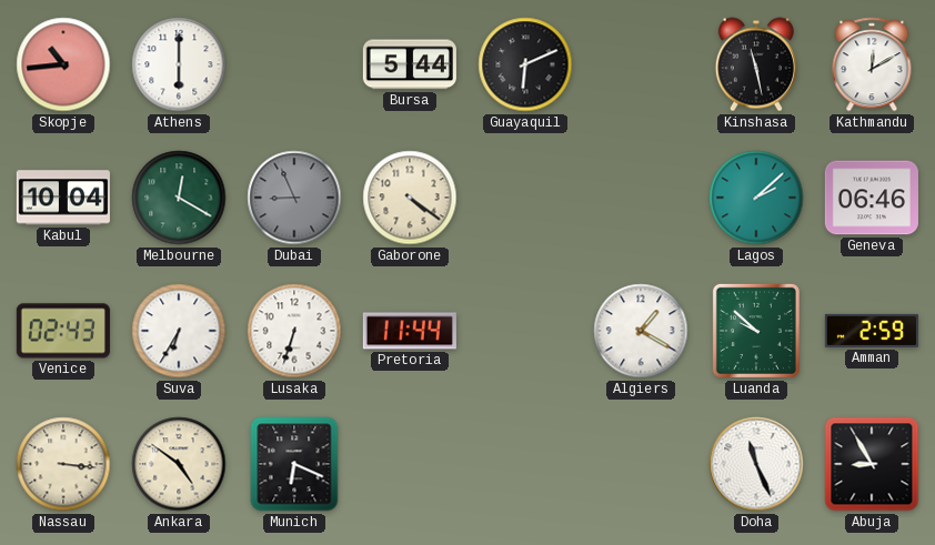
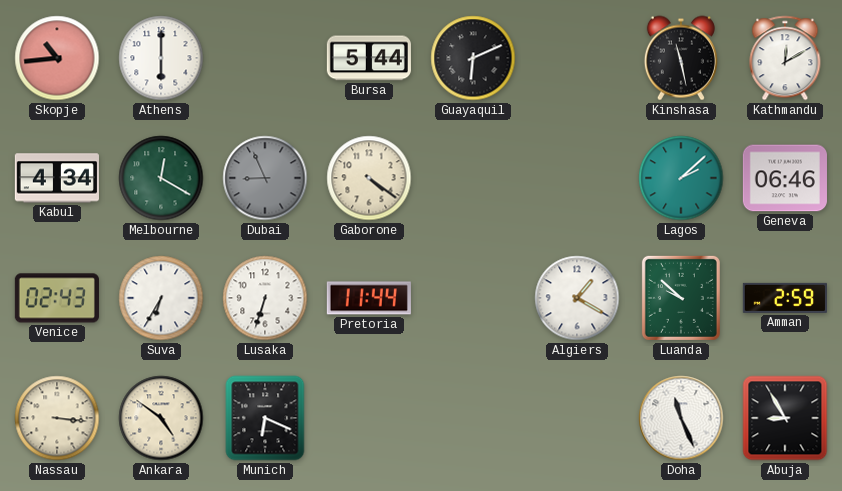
Kabul: 10:04 -> 4:34
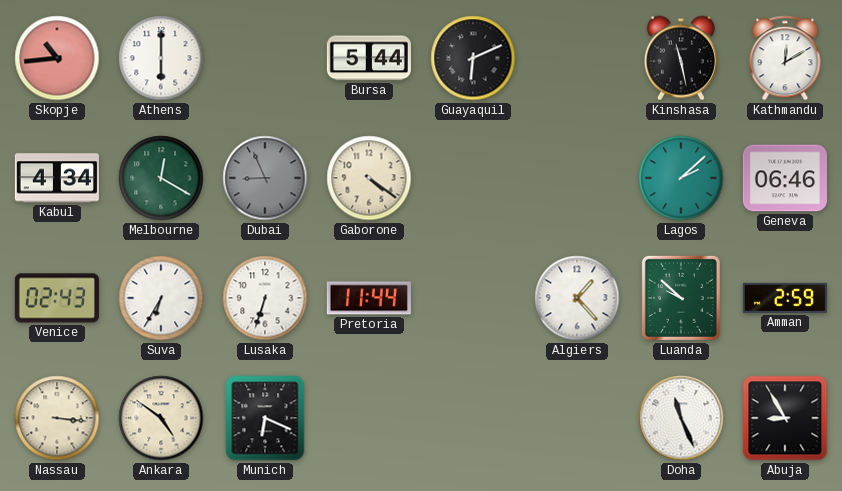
Algiers: 1:20 -> 1:23
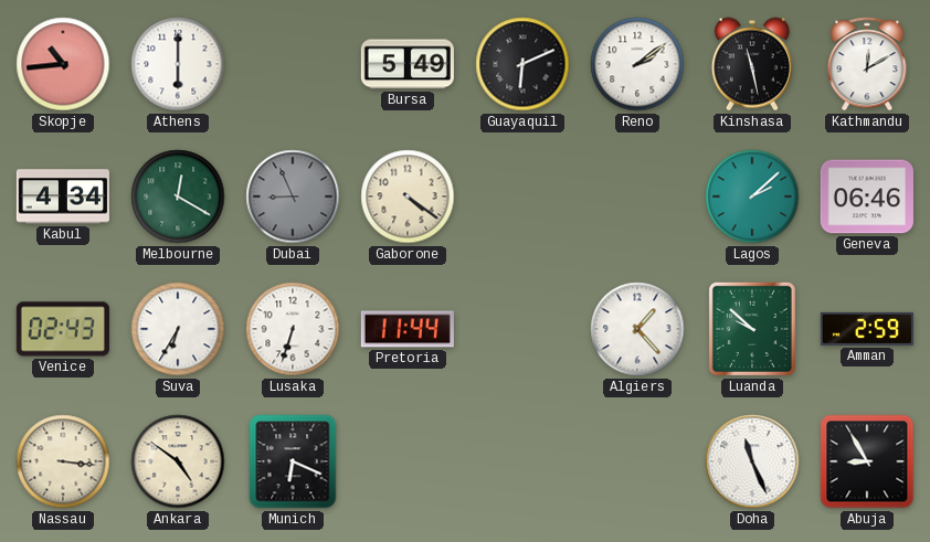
Bursa: 5:44 -> 5:49
Reno: none -> 2:09
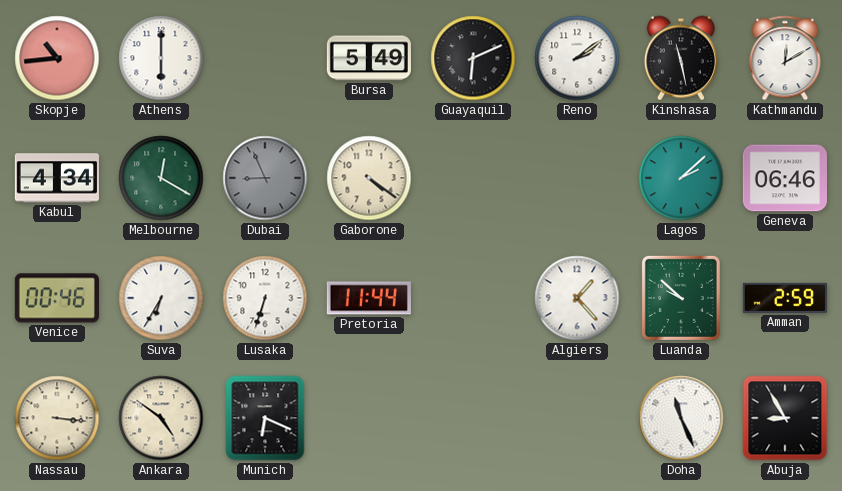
Venice: 02:43 -> 00:46
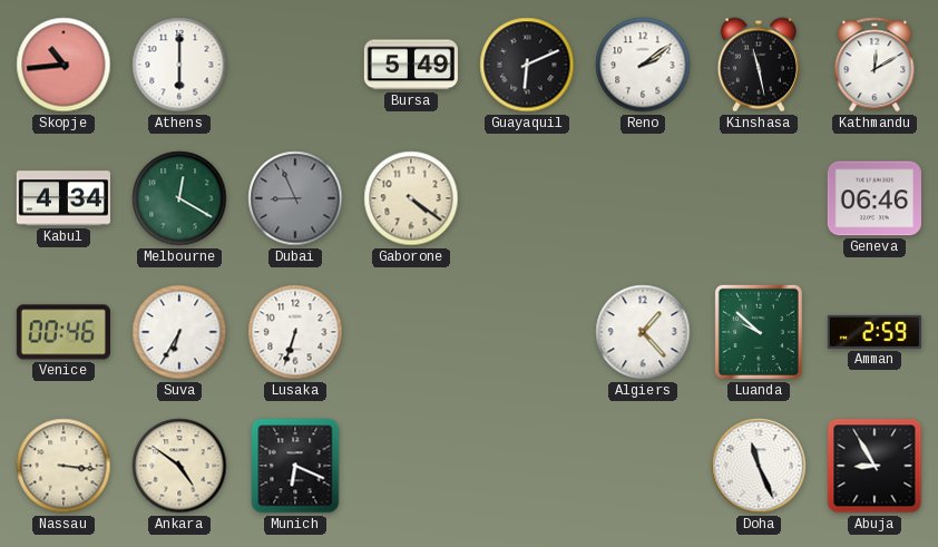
Lagos: 2:08 -> none
Pretoria: 11:44 -> none
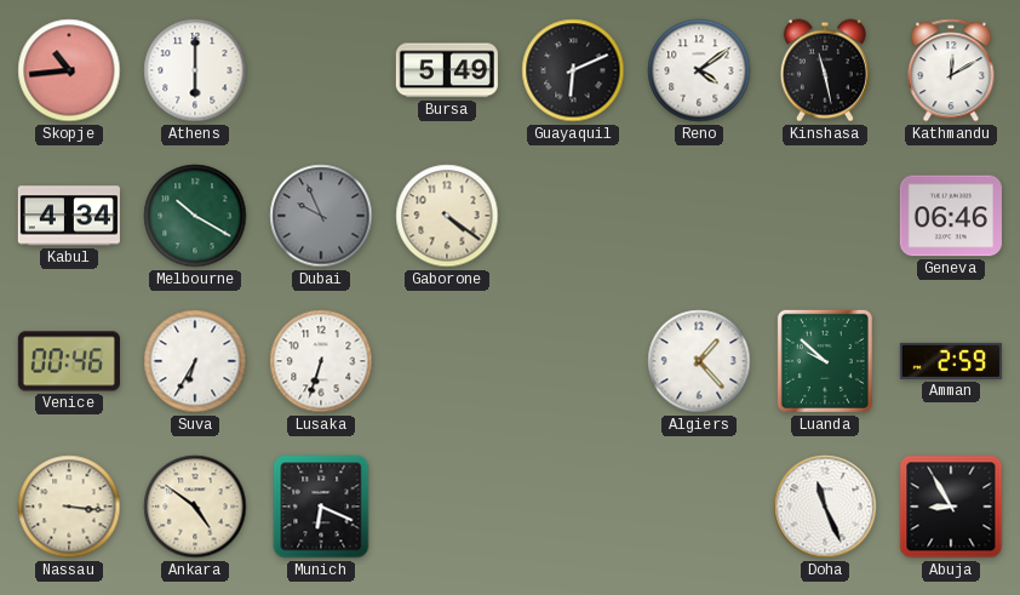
Reno: 2:09 -> 4:09
Melbourne: 12:20 -> 10:20
Dubai: 8:56 -> 9:56
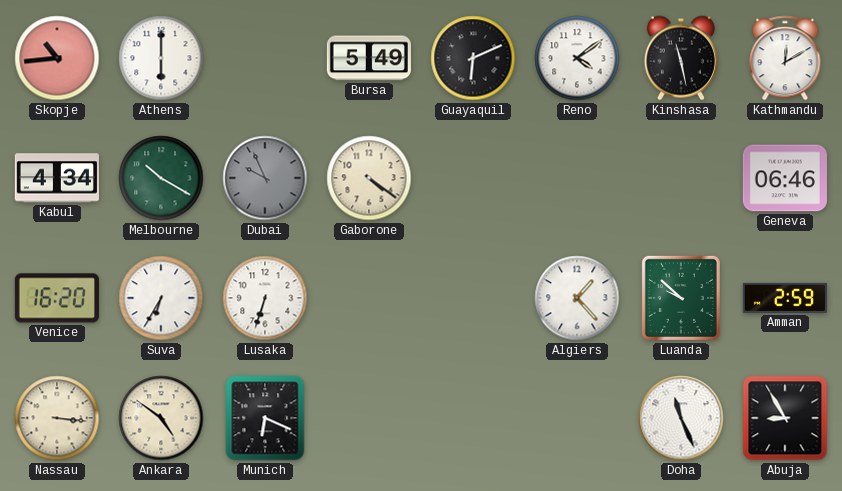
Venice: 00:46 -> 16:20
